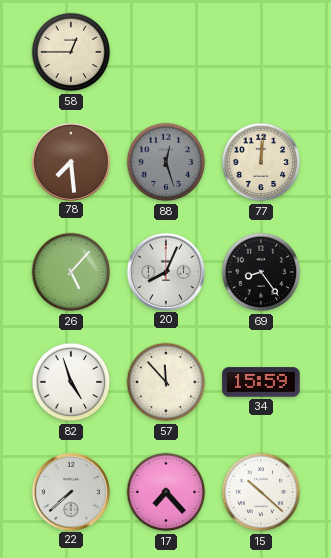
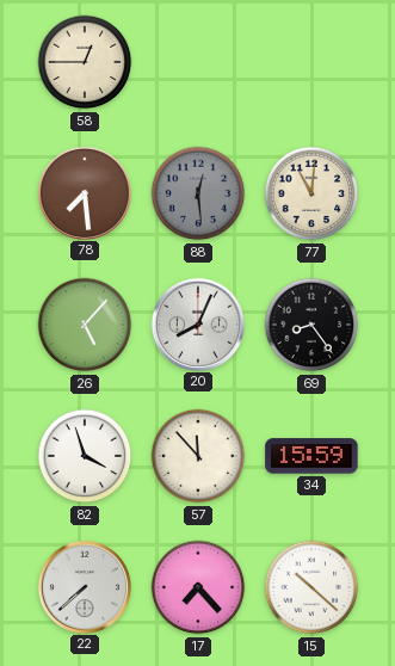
88: 12:27 -> 12:29
77: 12:01 -> 11:01
82: 4:57 -> 3:57
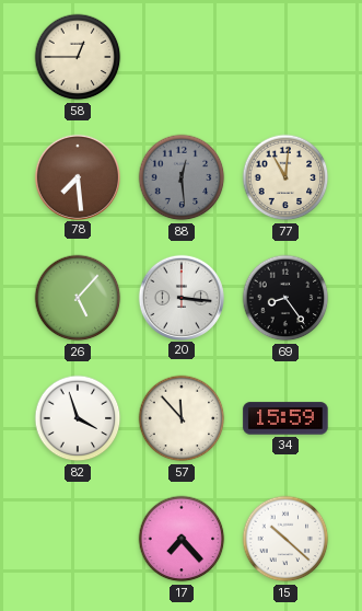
20: 8:04 -> 3:16
22: 7:38 -> none
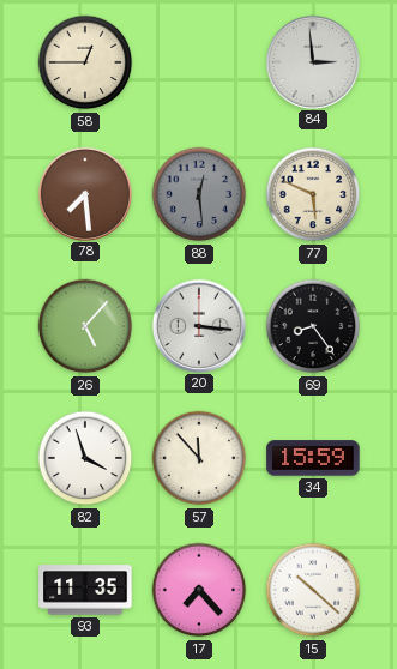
84: none -> 2:59
77: 11:01 -> 5:49
93: none -> 11:35
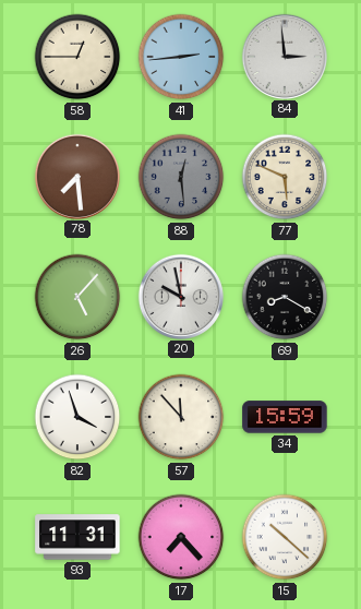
41: none -> 2:44
20: 3:16 -> 9:58
69: 8:24 -> 8:20
93: 11:35 -> 11:31
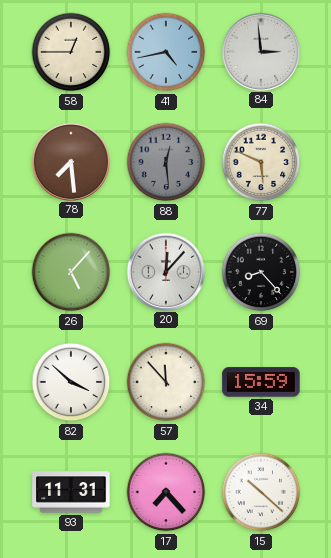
41: 2:44 -> 4:43
20: 9:58 -> 12:07
69: 8:20 -> 8:23
82: 3:57 -> 3:52
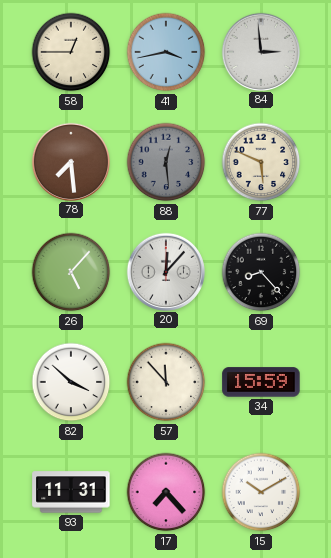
41: 4:43 -> 3:43
15: 10:22 -> 10:10
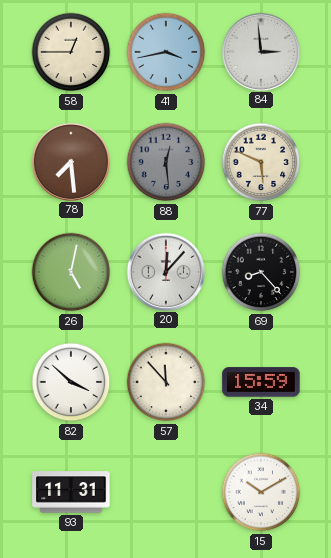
26: 5:07 -> 5:02
17: 7:23 -> none
